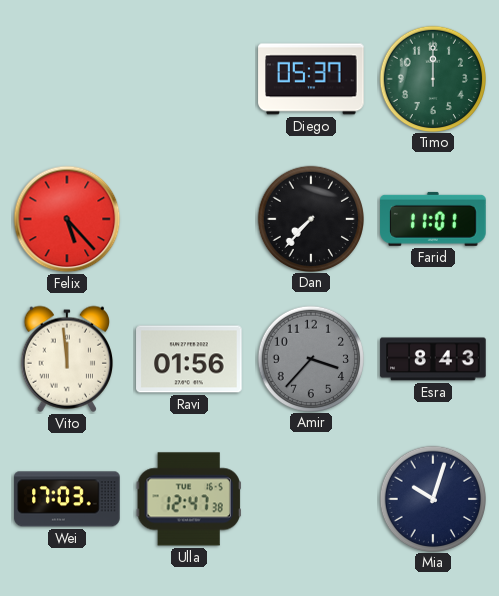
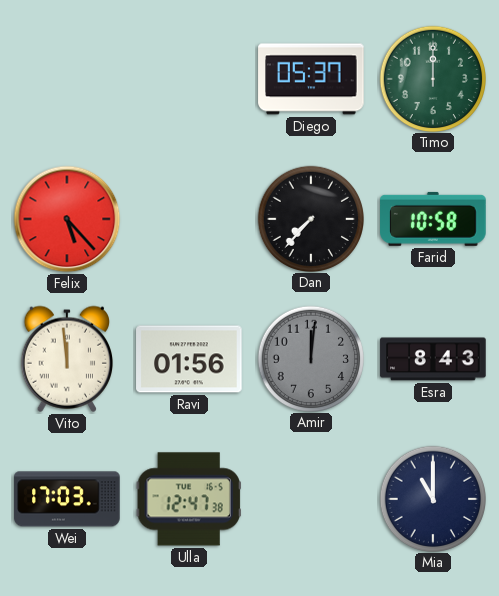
Farid: 11:01 -> 10:58
Amir: 3:37 -> 12:01
Mia: 10:03 -> 11:00
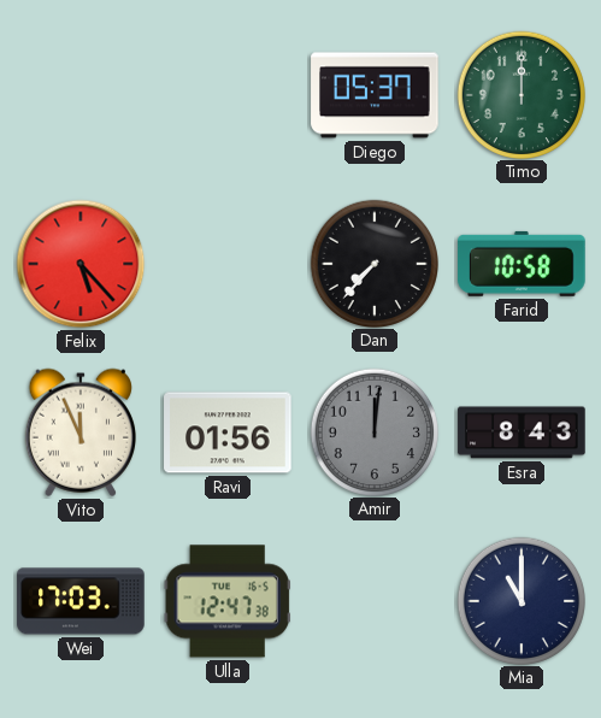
Vito: 11:59 -> 11:56
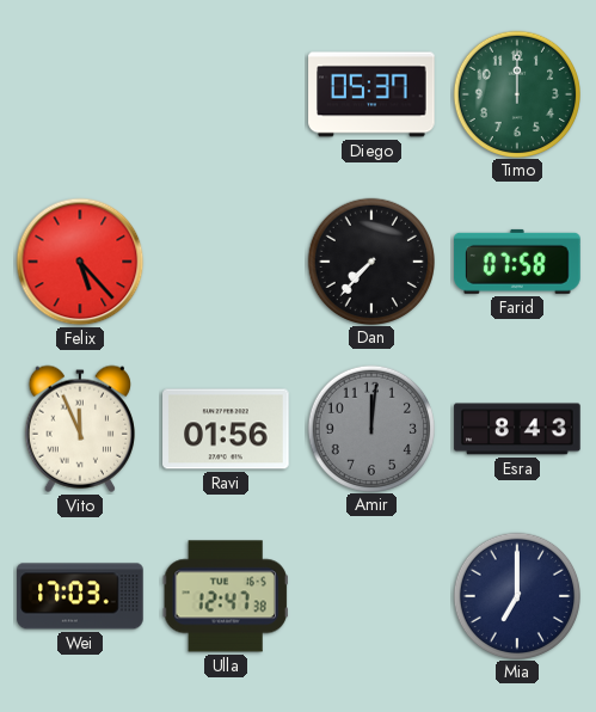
Farid: 10:58 -> 07:58
Mia: 11:00 -> 7:00
